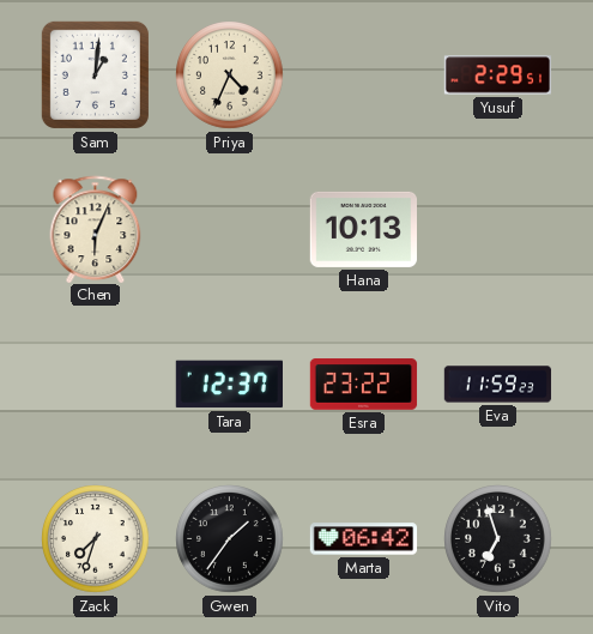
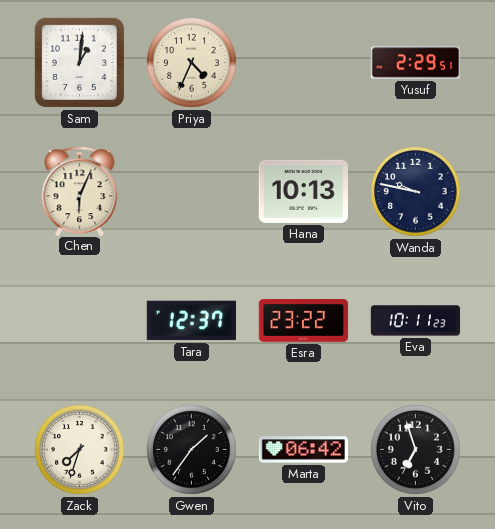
Wanda: none -> 9:47
Eva: 11:59 -> 10:11
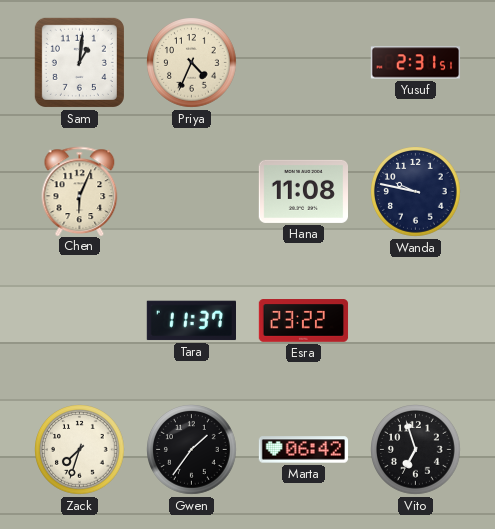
Yusuf: 2:29 -> 2:31
Hana: 10:13 -> 11:08
Tara: 12:37 -> 11:37
Eva: 10:11 -> none
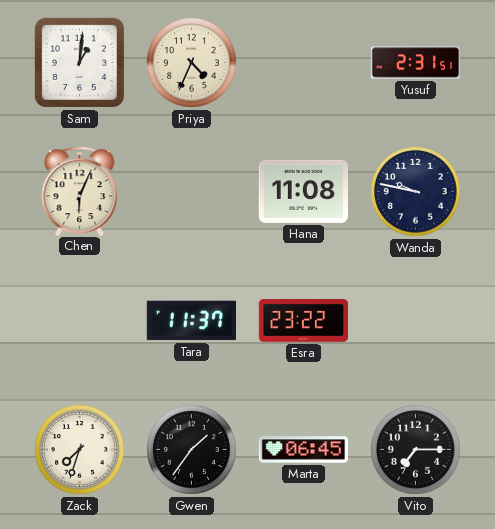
Marta: 06:42 -> 06:45
Vito: 6:57 -> 7:15
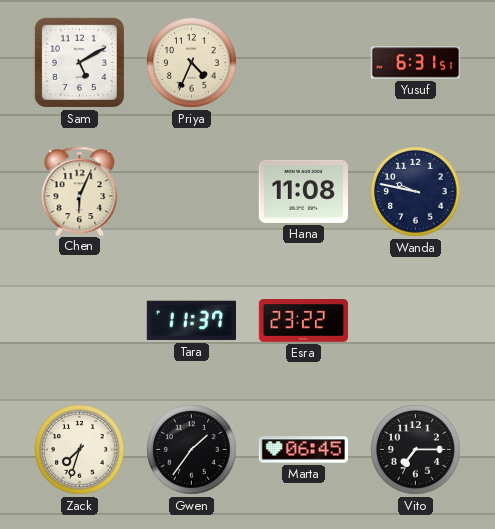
Sam: 1:01 -> 5:10
Yusuf: 2:31 -> 6:31
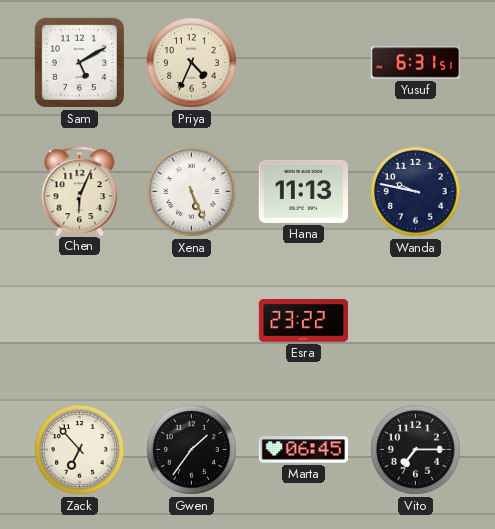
Xena: none -> 5:26
Hana: 11:08 -> 11:13
Tara: 11:37 -> none
Zack: 7:33 -> 6:53
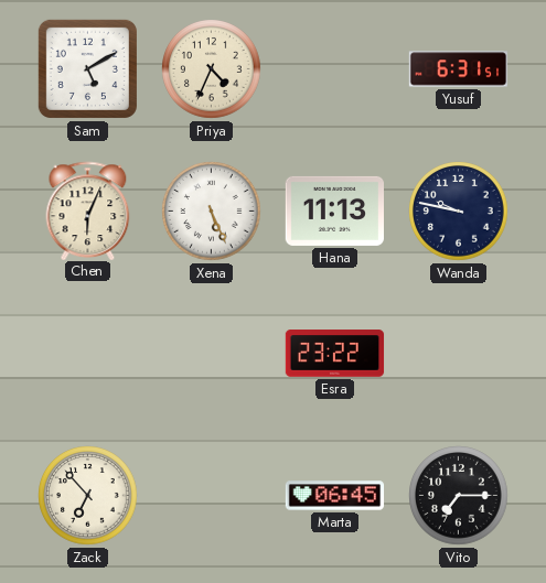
Gwen: 1:36 -> none
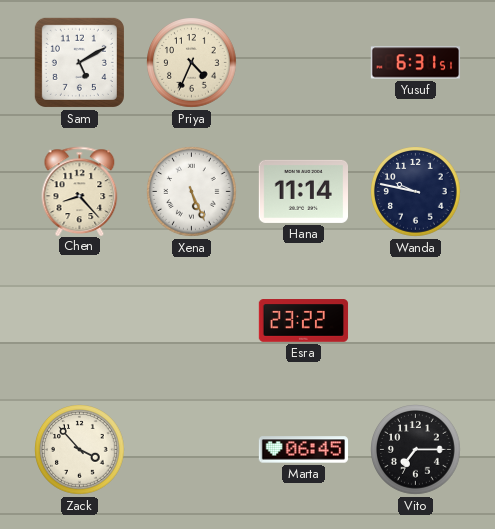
Chen: 6:04 -> 8:23
Hana: 11:13 -> 11:14
Zack: 6:53 -> 3:53
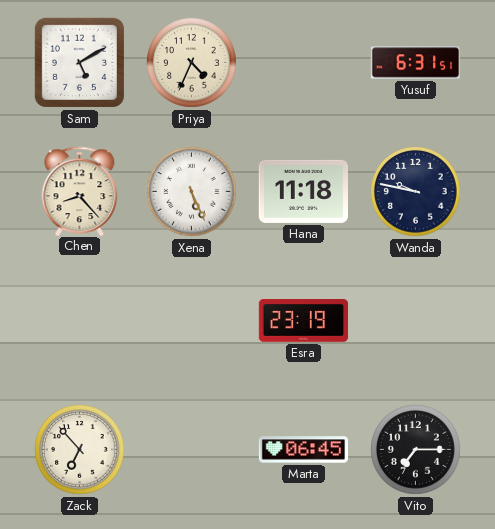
Hana: 11:14 -> 11:18
Esra: 23:22 -> 23:19
Zack: 3:53 -> 6:53
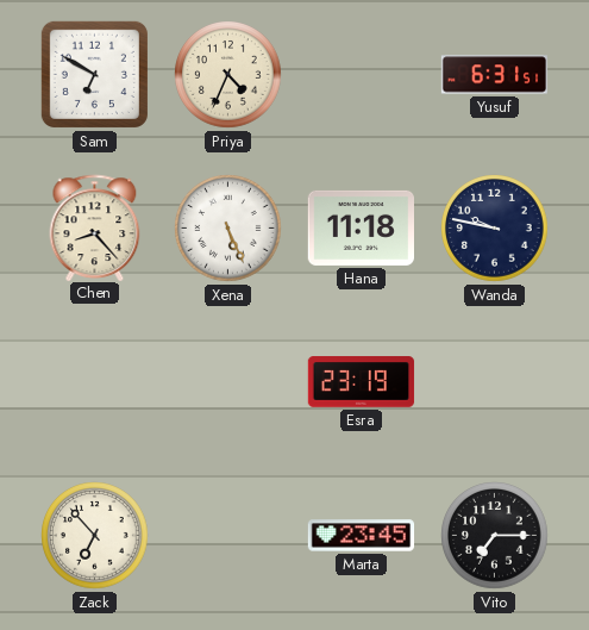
Sam: 5:10 -> 6:50
Marta: 06:45 -> 23:45
